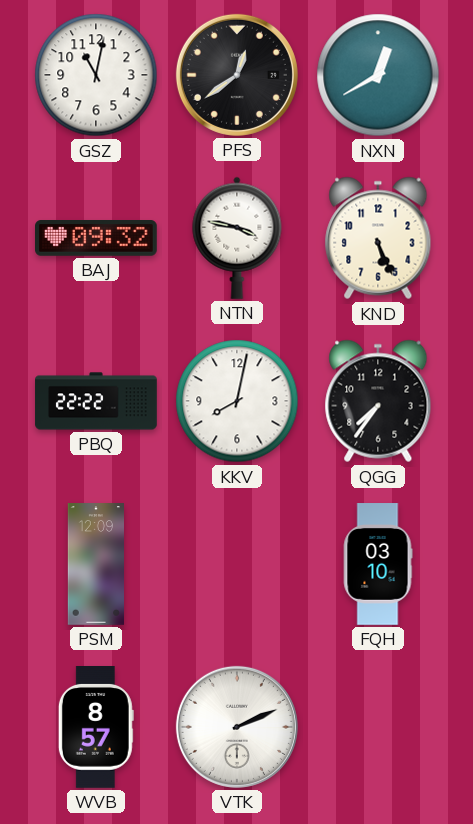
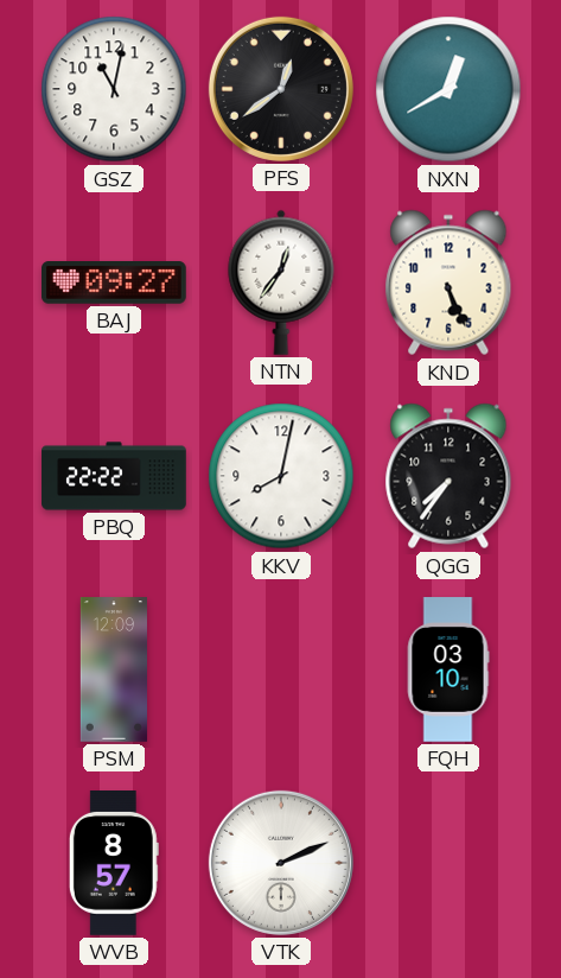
BAJ: 09:32 -> 09:27
NTN: 3:47 -> 12:36
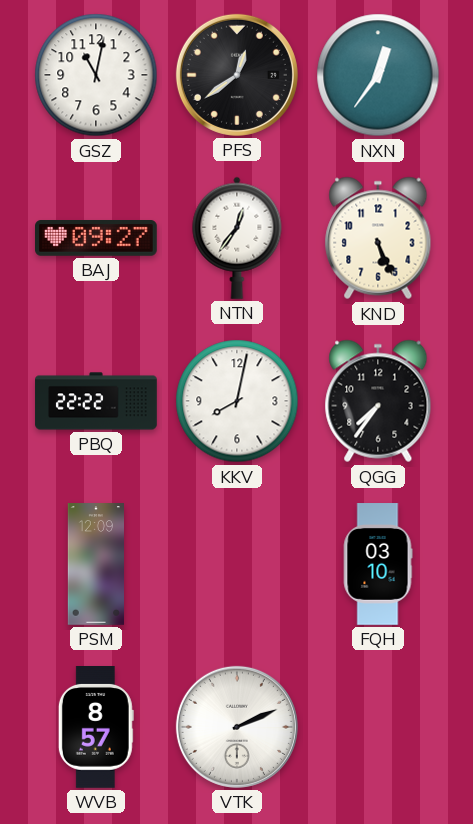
NXN: 12:40 -> 12:36
